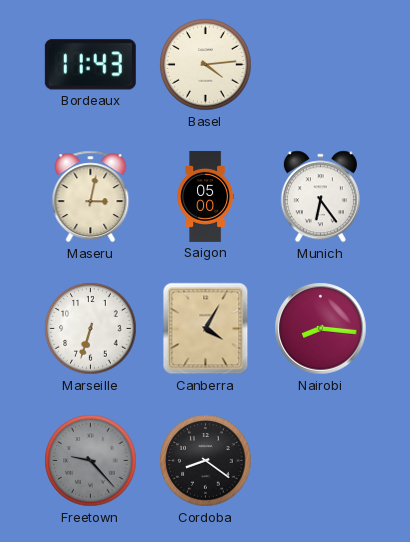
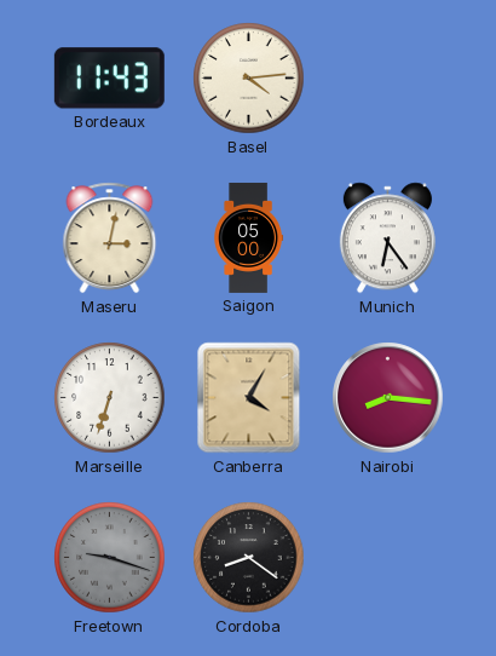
Freetown: 9:23 -> 9:18
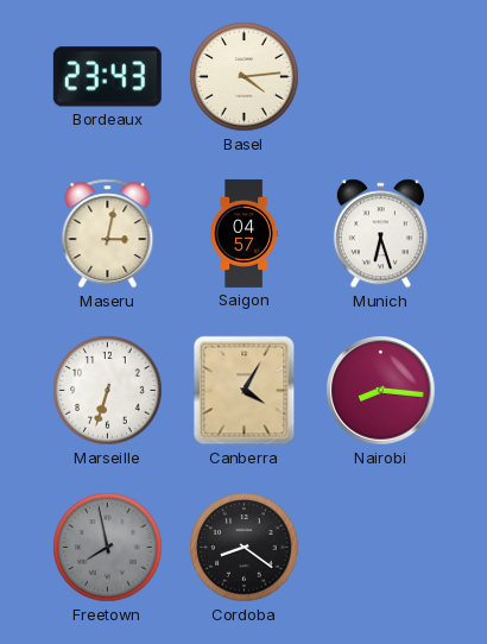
Bordeaux: 11:43 -> 23:43
Saigon: 05:00 -> 04:57
Munich: 6:24 -> 6:27
Freetown: 9:18 -> 7:58
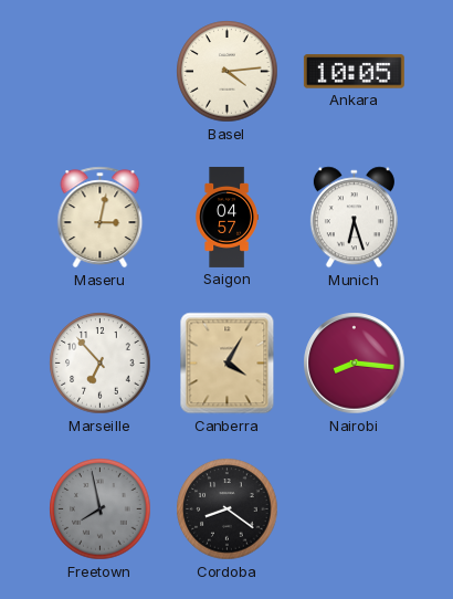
Bordeaux: 23:43 -> none
Ankara: none -> 10:05
Marseille: 6:33 -> 6:53
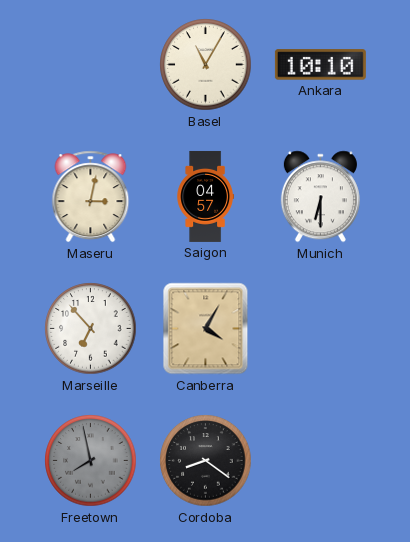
Basel: 4:14 -> 11:05
Ankara: 10:05 -> 10:10
Munich: 6:27 -> 6:30
Nairobi: 8:16 -> none
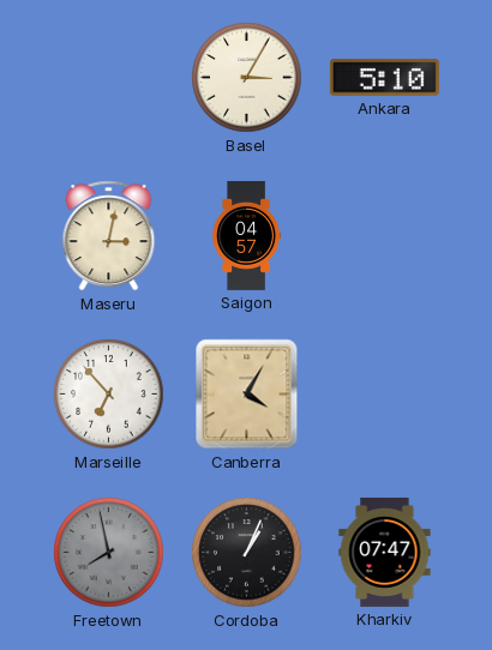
Basel: 11:05 -> 3:05
Ankara: 10:10 -> 5:10
Munich: 6:30 -> none
Cordoba: 8:21 -> 1:04
Kharkiv: none -> 07:47
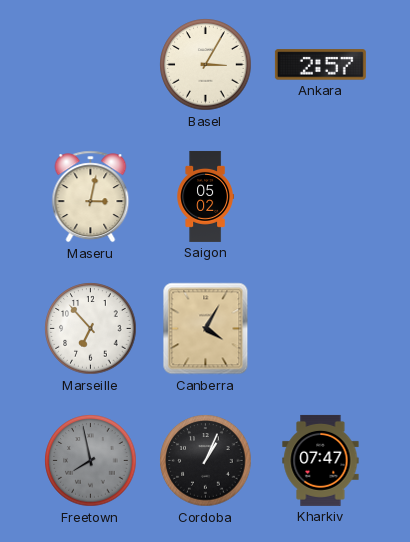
Ankara: 5:10 -> 2:57
Saigon: 04:57 -> 05:02
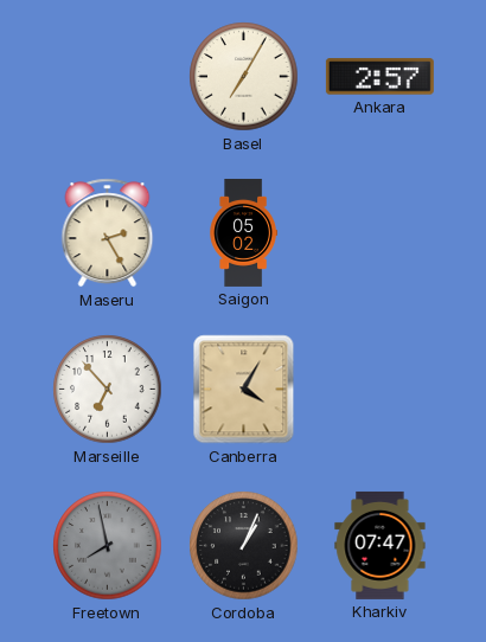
Basel: 3:05 -> 7:05
Maseru: 3:02 -> 2:25
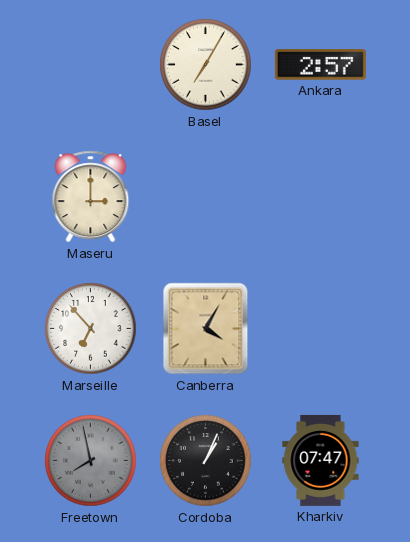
Maseru: 2:25 -> 3:00
Saigon: 05:02 -> none
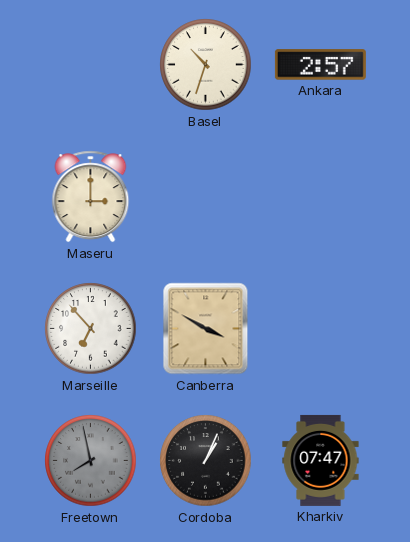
Basel: 7:05 -> 10:33
Canberra: 4:05 -> 3:50
